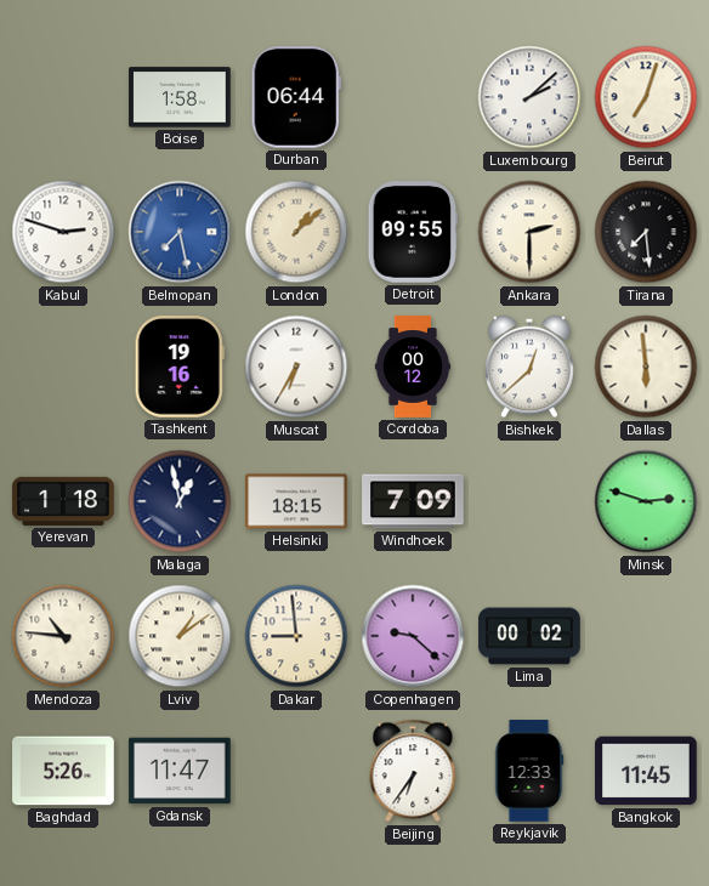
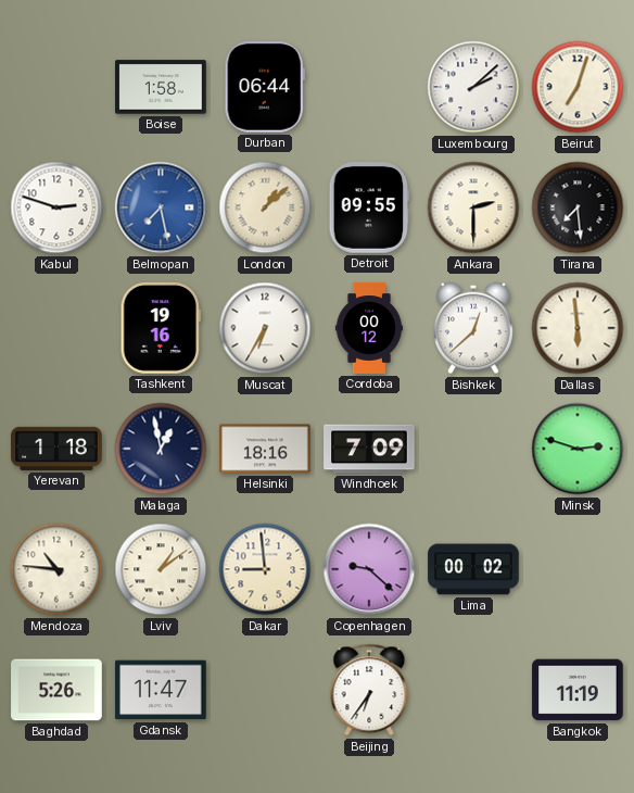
Helsinki: 18:15 -> 18:16
Reykjavik: 12:33 -> none
Bangkok: 11:45 -> 11:19
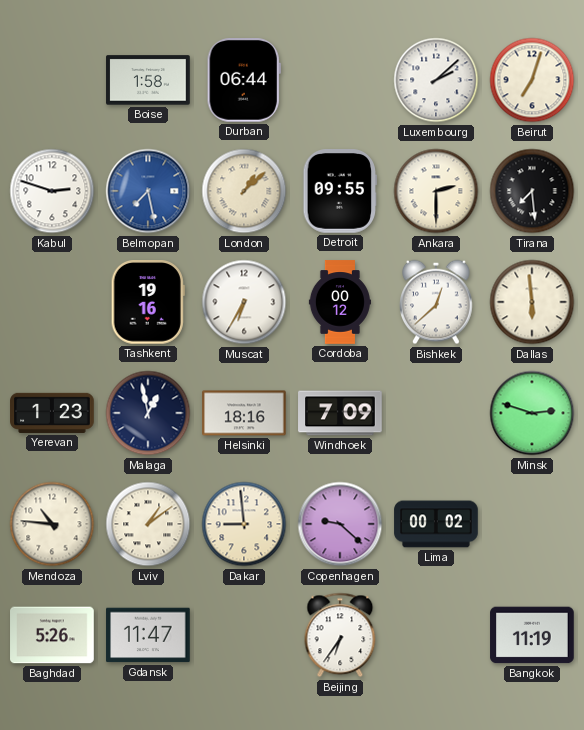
Yerevan: 1:18 -> 1:23
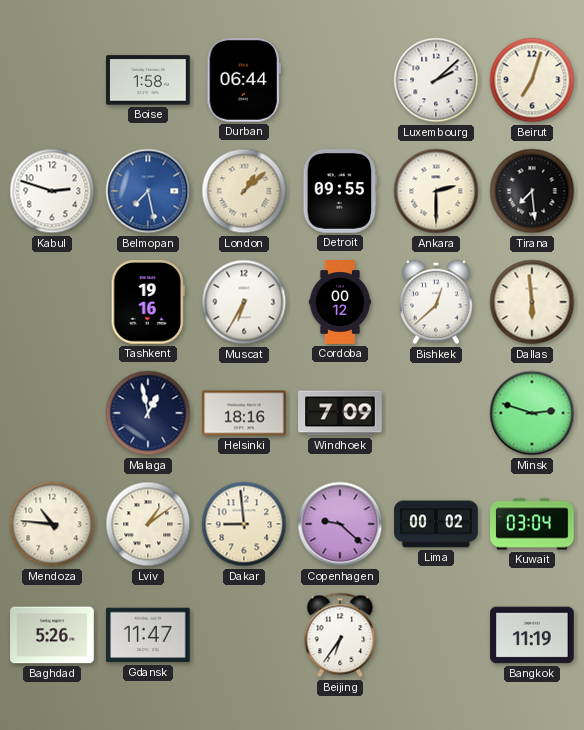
Yerevan: 1:23 -> none
Kuwait: none -> 03:04
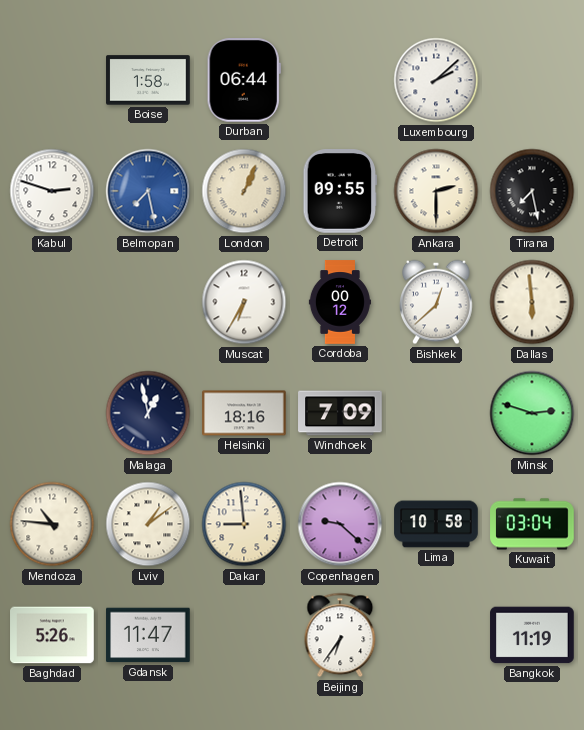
Beirut: 7:03 -> none
London: 1:08 -> 1:04
Tirana: 7:29 -> 7:28
Tashkent: 19:16 -> none
Lima: 00:02 -> 10:58
